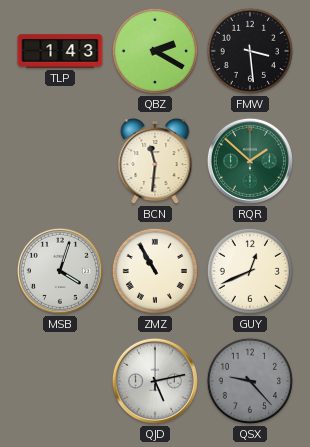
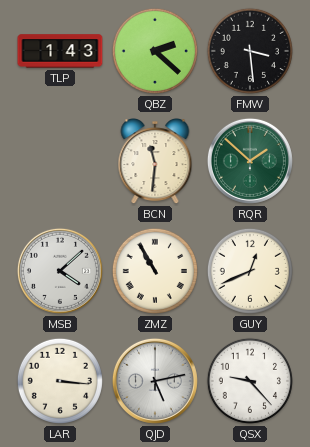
QBZ: 2:20 -> 2:22
MSB: 4:03 -> 4:08
LAR: none -> 3:16
QSX dial: grey -> white
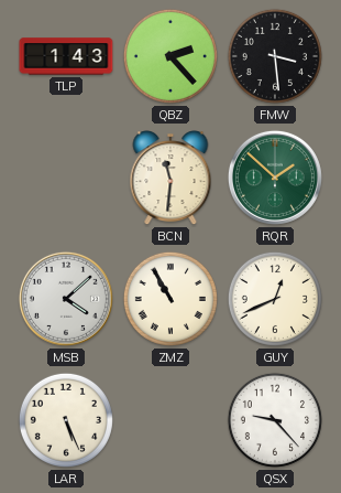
QBZ: 2:22 -> 2:23
LAR: 3:16 -> 5:26
QJD: 5:13 -> none
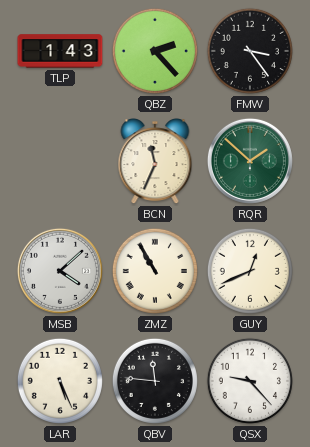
FMW: 3:29 -> 3:24
BCN: 11:31 -> 11:34
QBV: none -> 11:46
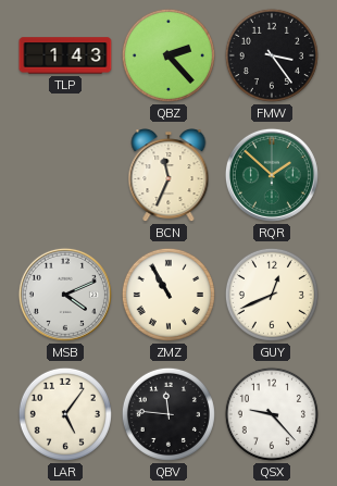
MSB: 4:08 -> 4:11
LAR: 5:26 -> 5:06
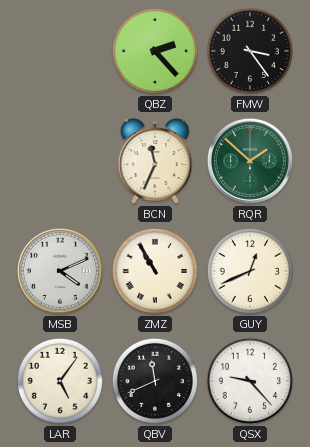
TLP: 1:43 -> none
QBV: 11:46 -> 11:41
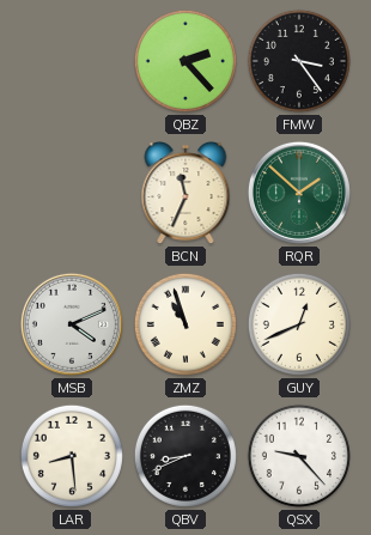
ZMZ: 10:55 -> 10:57
LAR: 5:06 -> 8:29
QBV: 11:41 -> 8:41
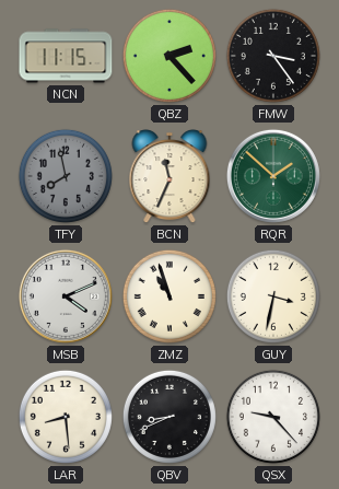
NCN: none -> 11:15
TFY: none -> 7:58
GUY: 12:41 -> 3:32
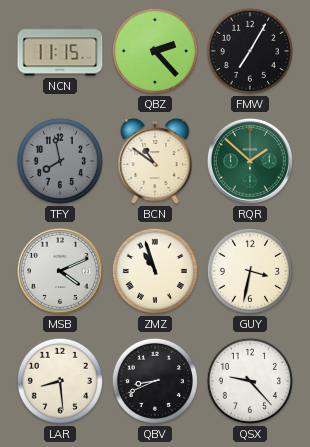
FMW: 3:24 -> 7:05
BCN: 11:34 -> 10:51
